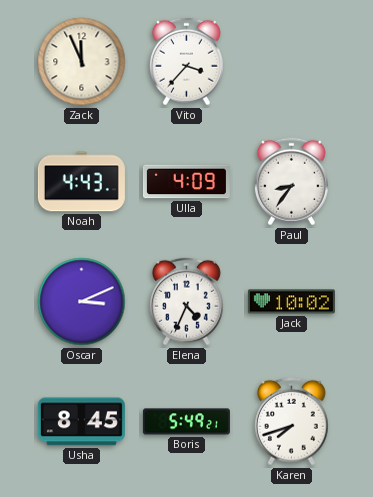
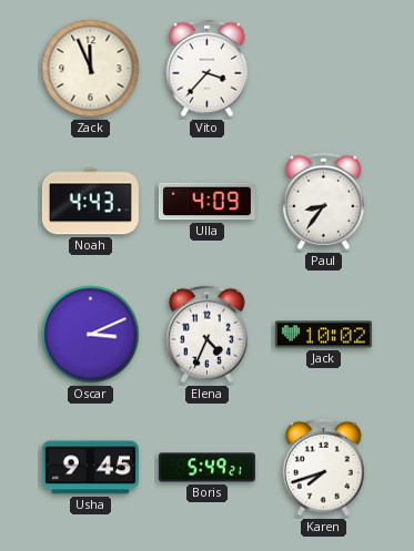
Usha: 8:45 -> 9:45
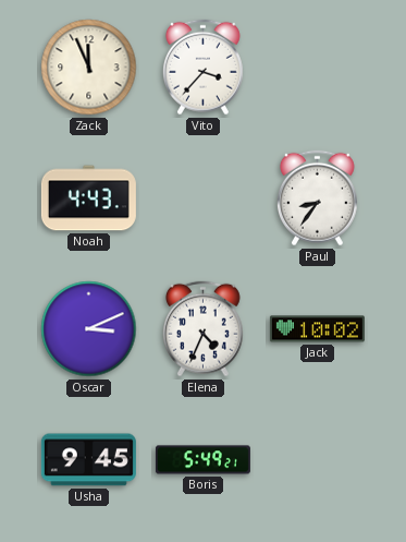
Ulla: 4:09 -> none
Karen: 7:42 -> none
